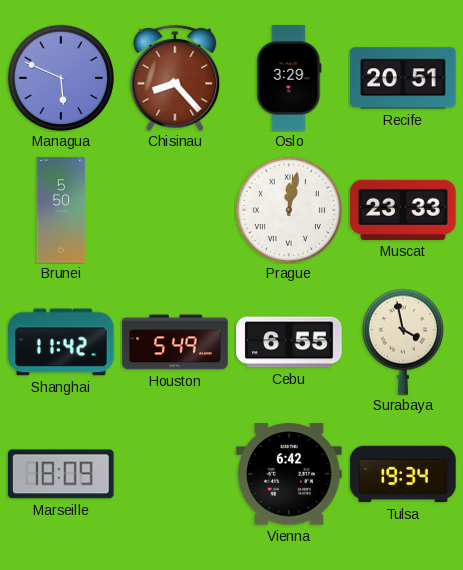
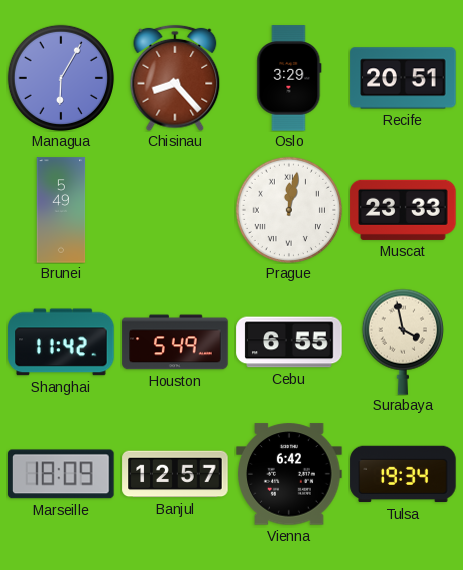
Managua: 5:49 -> 6:05
Brunei: 5:50 -> 5:49
Banjul: none -> 12:57
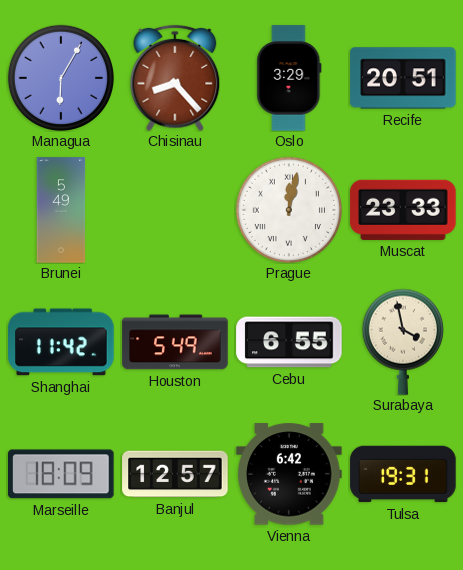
Tulsa: 19:34 -> 19:31
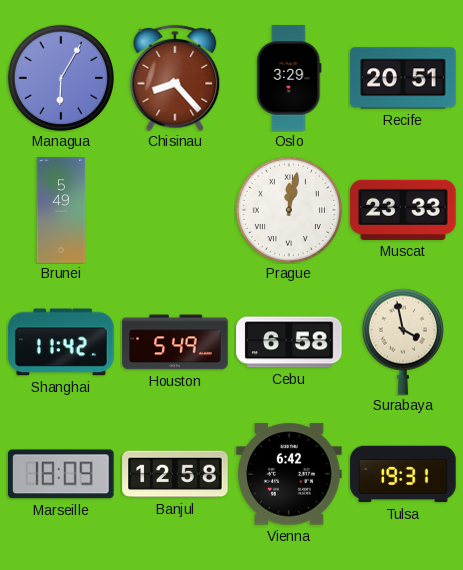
Cebu: 6:55 -> 6:58
Banjul: 12:57 -> 12:58
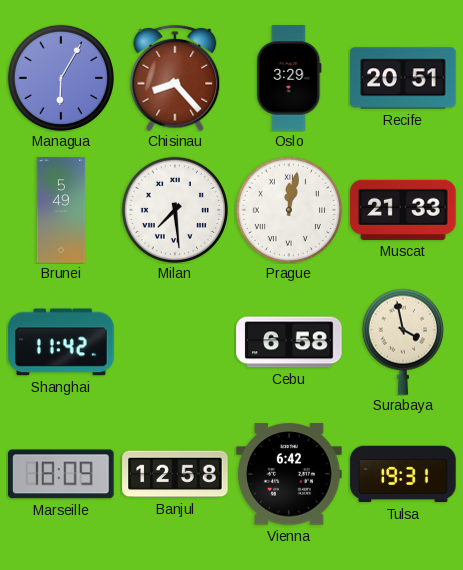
Milan: none -> 7:29
Muscat: 23:33 -> 21:33
Houston: 5:49 -> none
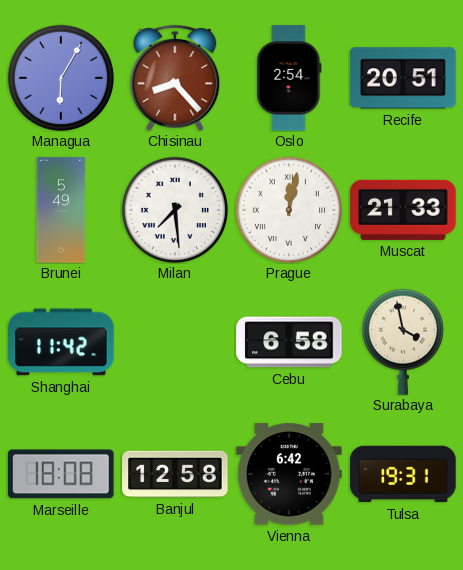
Oslo: 3:29 -> 2:54
Marseille: 18:09 -> 18:08
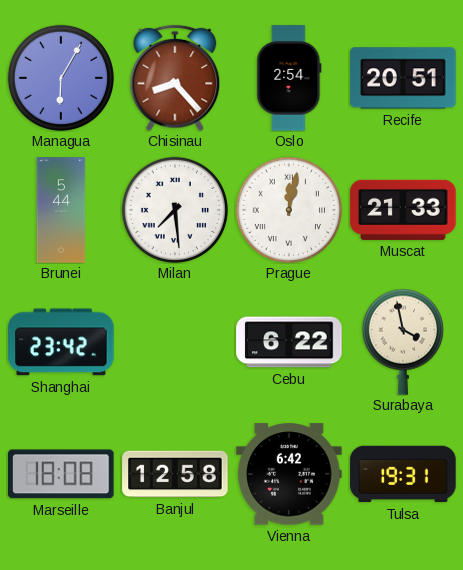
Brunei: 5:49 -> 5:44
Shanghai: 11:42 -> 23:42
Cebu: 6:58 -> 6:22
